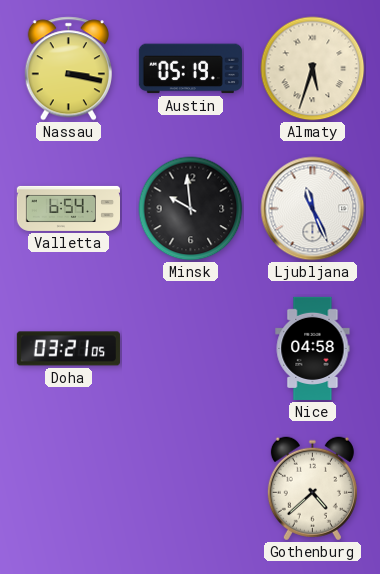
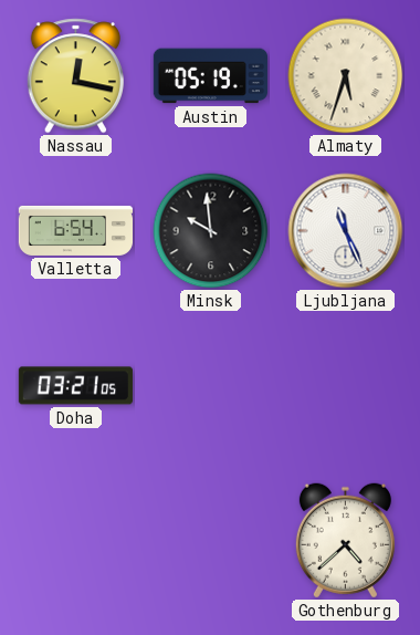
Nassau: 3:17 -> 12:17
Nice: 04:58 -> none
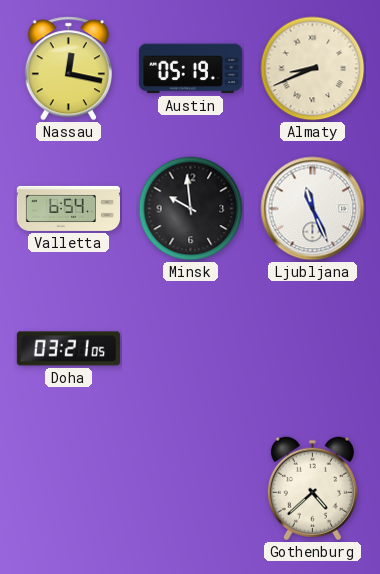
Almaty: 5:33 -> 8:41
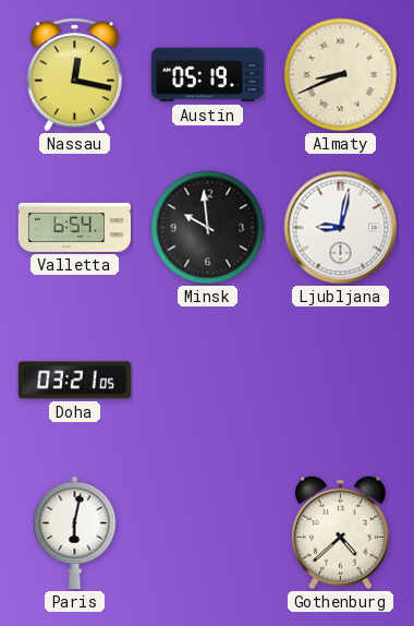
Ljubljana: 11:26 -> 9:02
Paris: none -> 6:02
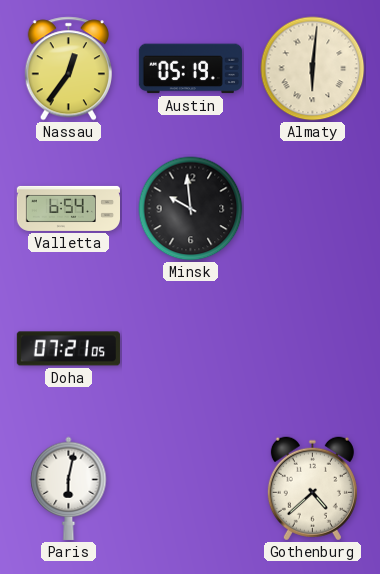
Nassau: 12:17 -> 12:36
Almaty: 8:41 -> 6:01
Ljubljana: 9:02 -> none
Doha: 03:21 -> 07:21
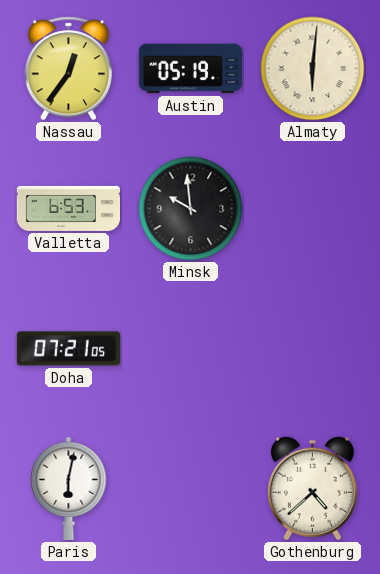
Valletta: 6:54 -> 6:53
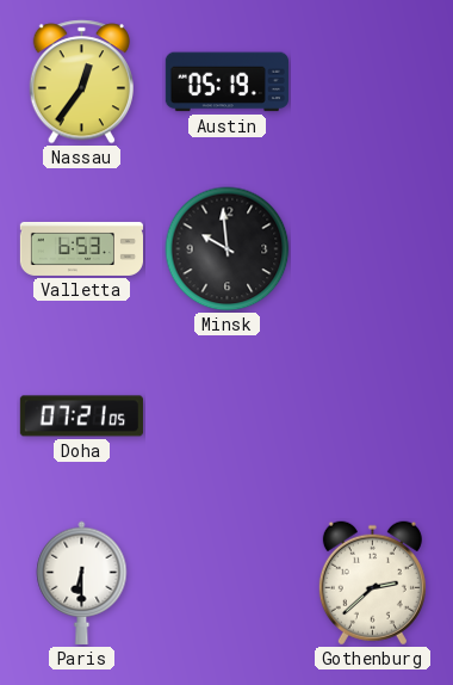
Almaty: 6:01 -> none
Paris: 6:02 -> 6:30
Gothenburg: 4:38 -> 2:38
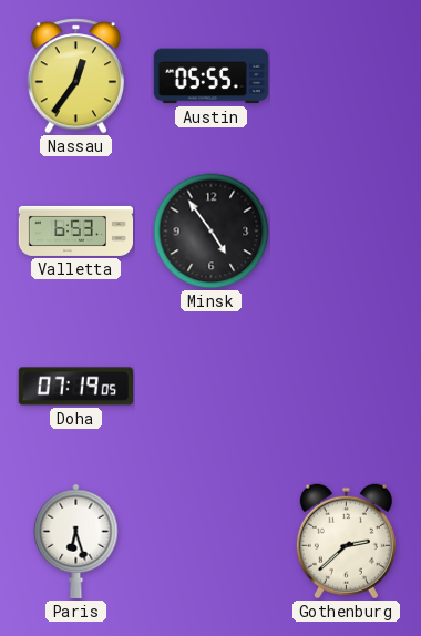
Austin: 05:19 -> 05:55
Minsk: 9:59 -> 4:54
Doha: 07:21 -> 07:19
Paris: 6:30 -> 6:27
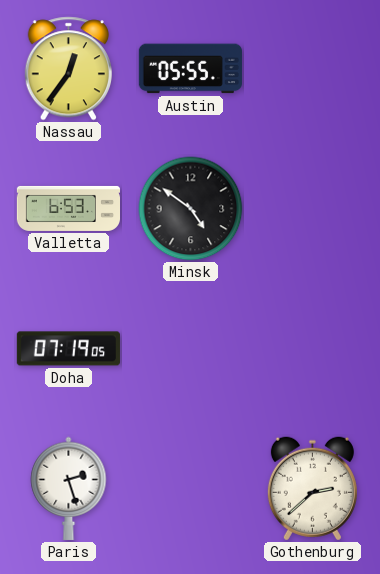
Minsk: 4:54 -> 4:51
Paris: 6:27 -> 2:27
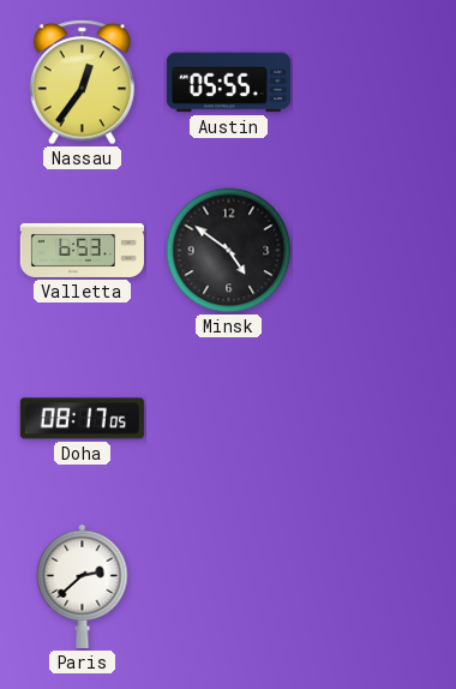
Doha: 07:19 -> 08:17
Paris: 2:27 -> 2:38
Gothenburg: 2:38 -> none
